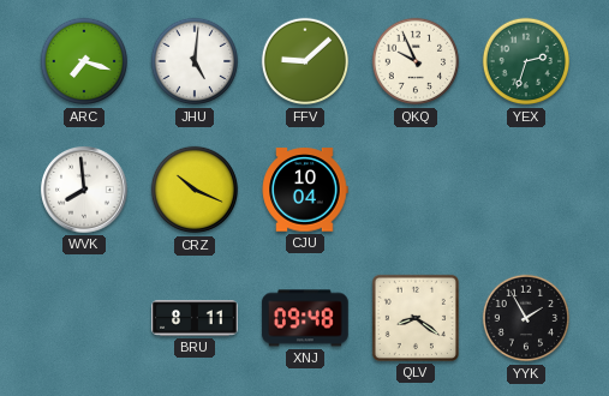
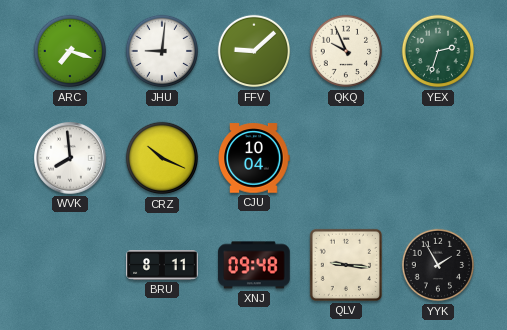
JHU: 5:01 -> 9:01
QLV: 8:21 -> 9:16
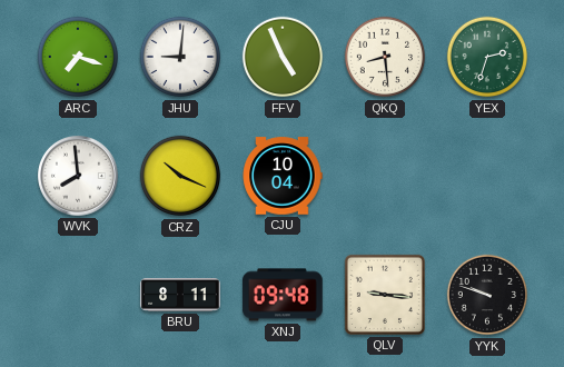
FFV: 9:08 -> 4:56
QKQ: 9:56 -> 8:29
YYK: 1:55 -> 9:48
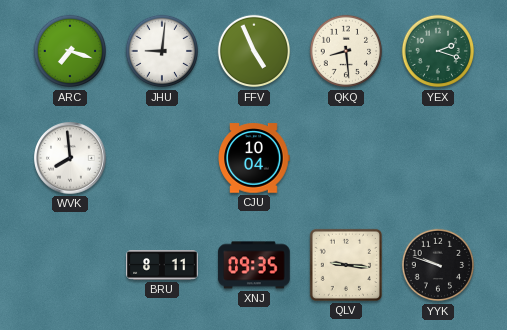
YEX: 2:33 -> 2:18
CRZ: 10:19 -> none
XNJ: 09:48 -> 09:35
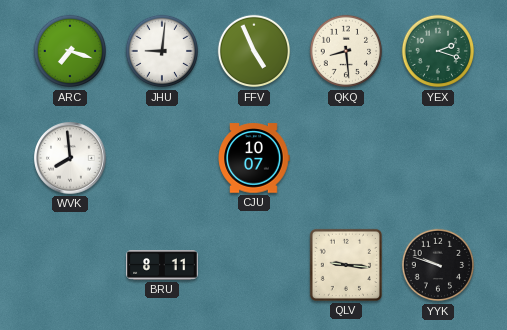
CJU: 10:04 -> 10:07
XNJ: 09:35 -> none
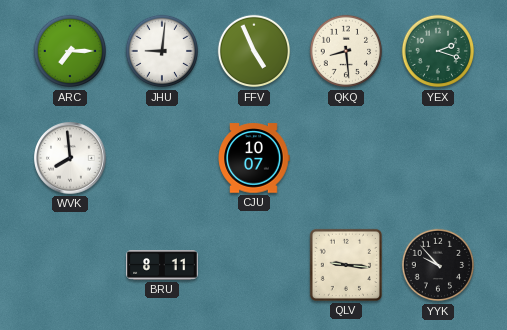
ARC: 7:18 -> 7:15
YYK: 9:48 -> 9:53
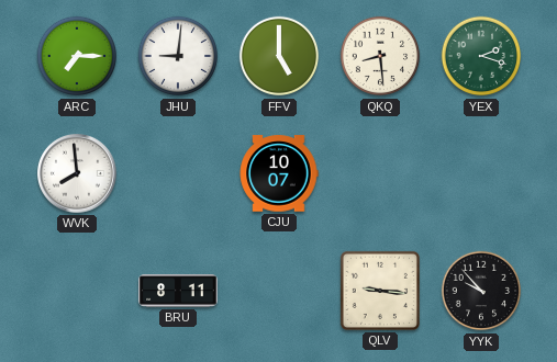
FFV: 4:56 -> 5:00
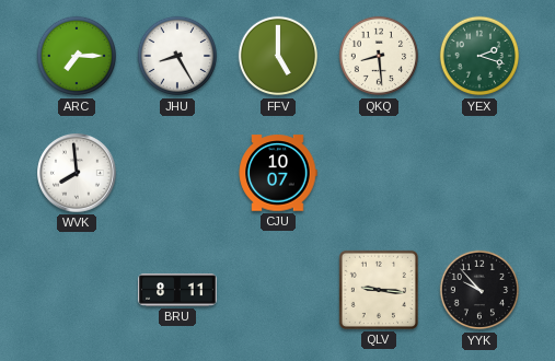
JHU: 9:01 -> 8:25
